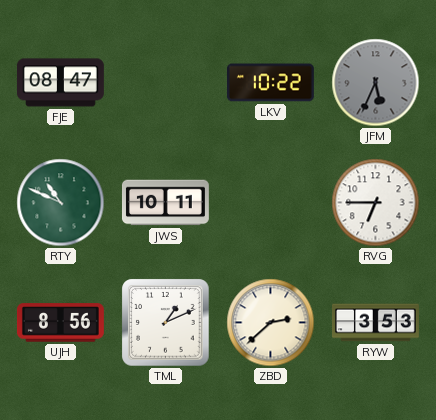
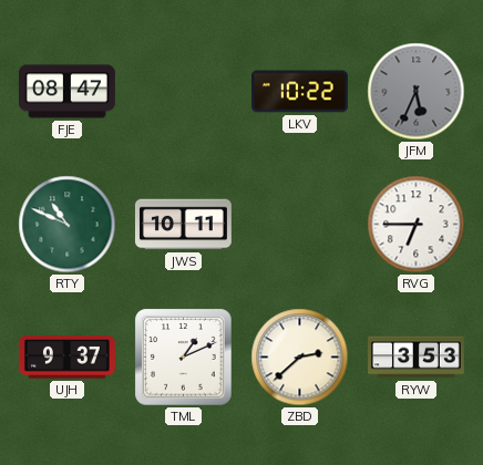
UJH: 8:56 -> 9:37
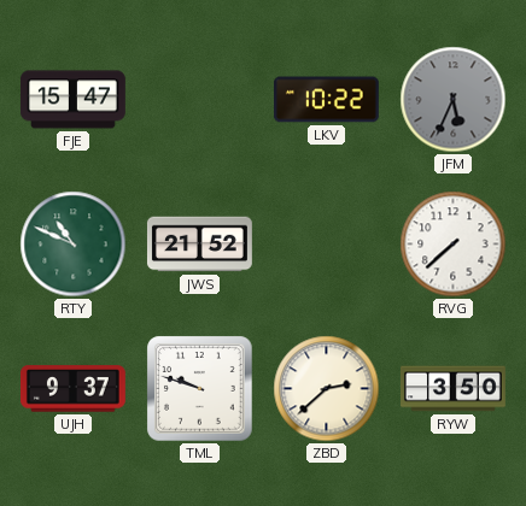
FJE: 08:47 -> 15:47
JWS: 10:11 -> 21:52
RVG: 6:45 -> 7:38
TML: 1:11 -> 9:48
RYW: 3:53 -> 3:50
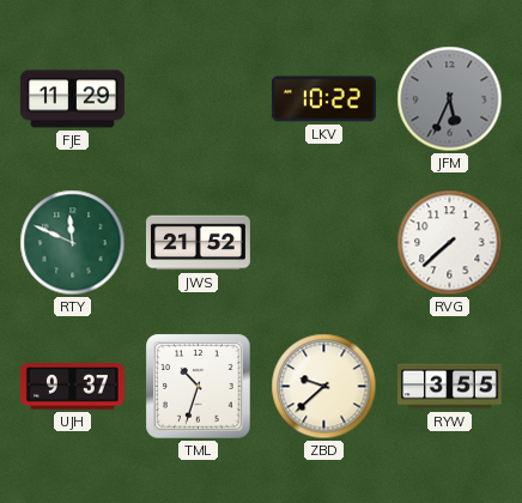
FJE: 15:47 -> 11:29
RTY: 10:49 -> 11:49
TML: 9:48 -> 10:33
ZBD: 2:38 -> 9:38
RYW: 3:50 -> 3:55
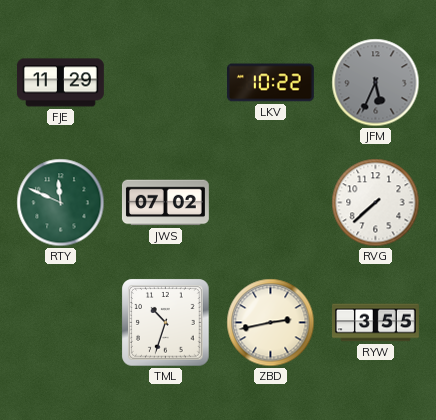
JWS: 21:52 -> 07:02
UJH: 9:37 -> none
ZBD: 9:38 -> 2:43
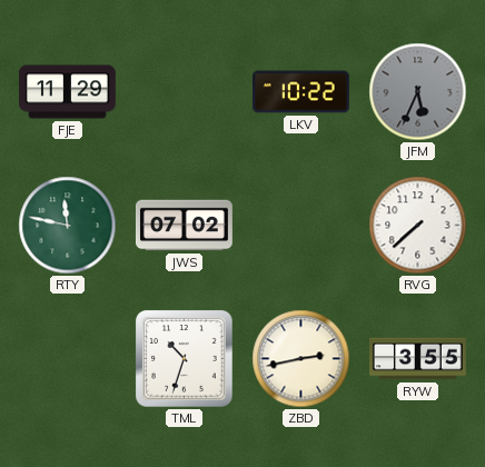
RTY: 11:49 -> 11:47
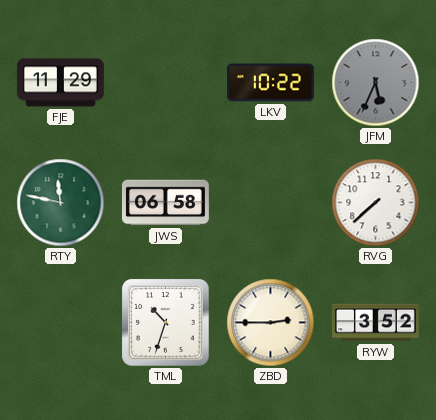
JWS: 07:02 -> 06:58
ZBD: 2:43 -> 2:45
RYW: 3:55 -> 3:52
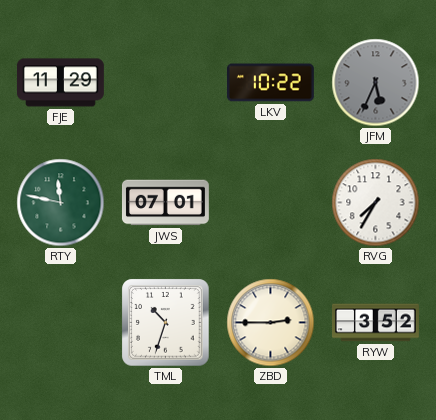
JWS: 06:58 -> 07:01
RVG: 7:38 -> 7:35
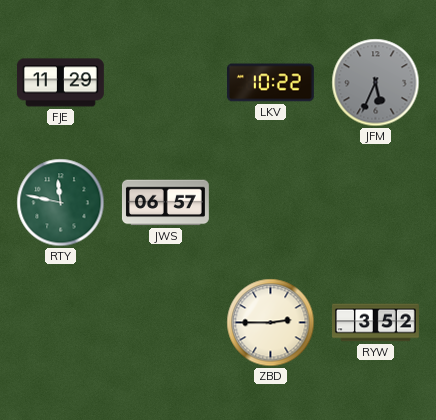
JWS: 07:01 -> 06:57
RVG: 7:35 -> none
TML: 10:33 -> none
